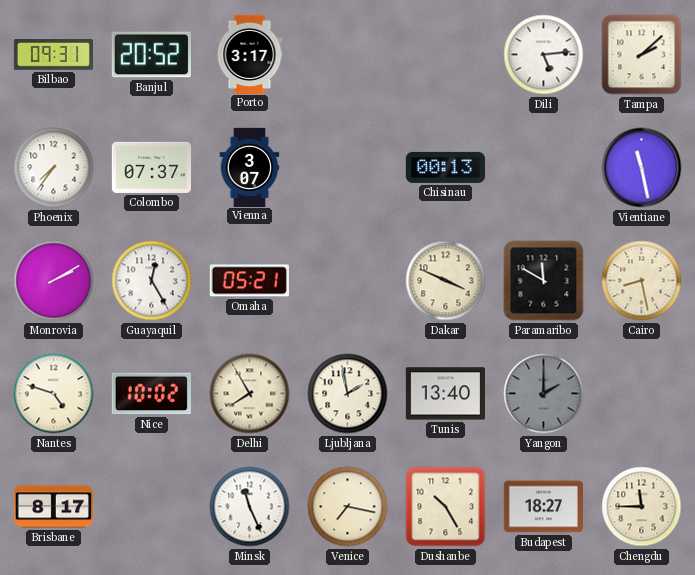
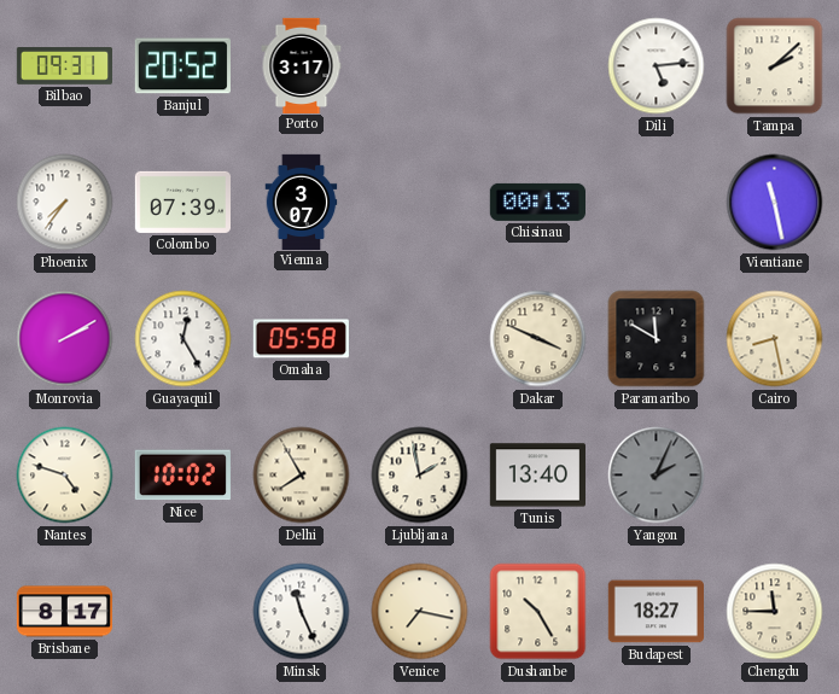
Colombo: 07:37 -> 07:39
Omaha: 05:21 -> 05:58
Yangon: 2:00 -> 2:04
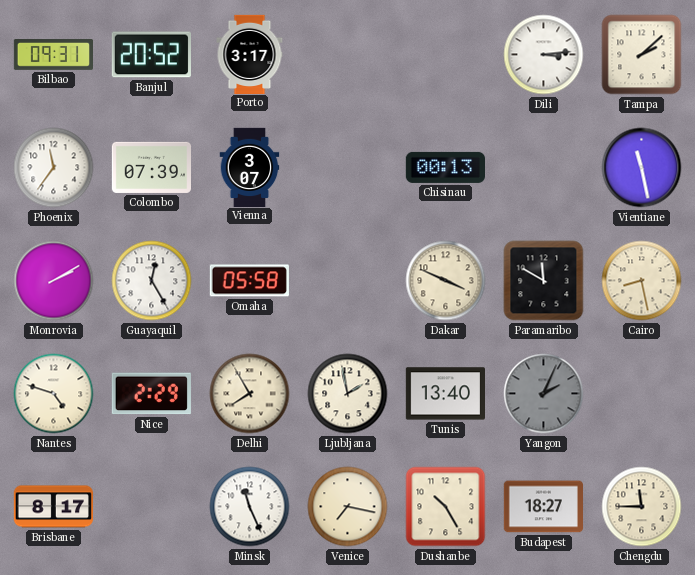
Dili: 5:14 -> 3:14
Phoenix: 7:36 -> 11:36
Nice: 10:02 -> 2:29
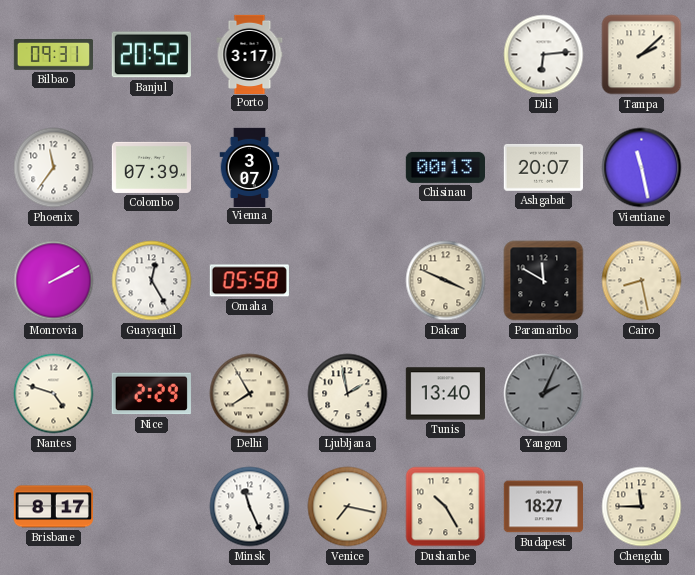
Dili: 3:14 -> 6:14
Ashgabat: none -> 20:07
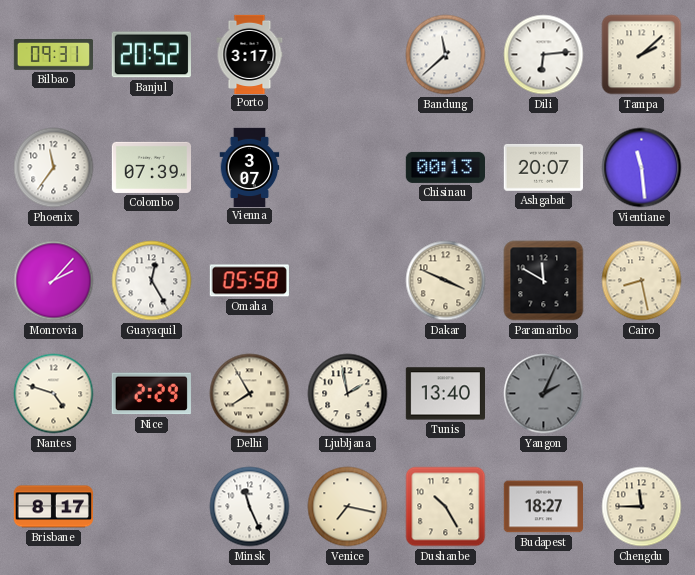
Bandung: none -> 11:38
Vientiane: 11:28 -> 11:29
Monrovia: 2:10 -> 2:07
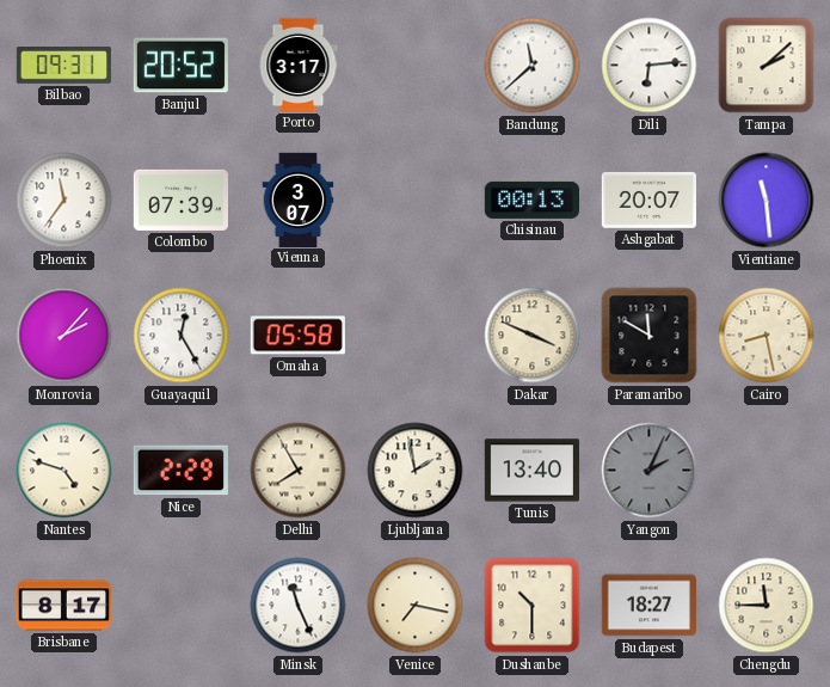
Dushanbe: 10:25 -> 10:30
